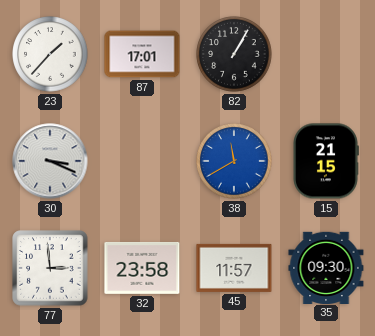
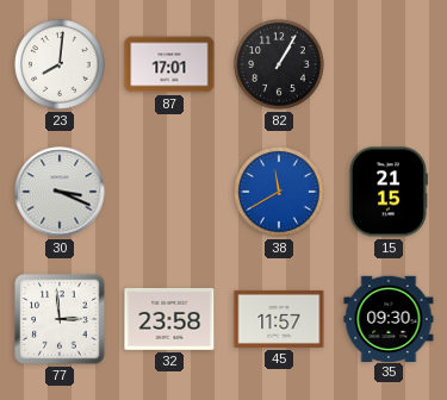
23: 1:37 -> 8:01
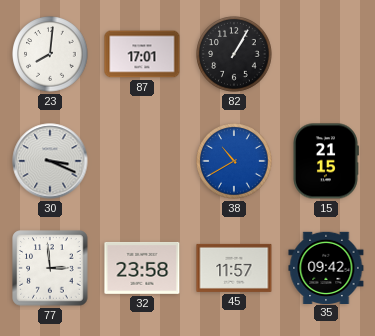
38: 11:40 -> 10:40
35: 09:30 -> 09:42
